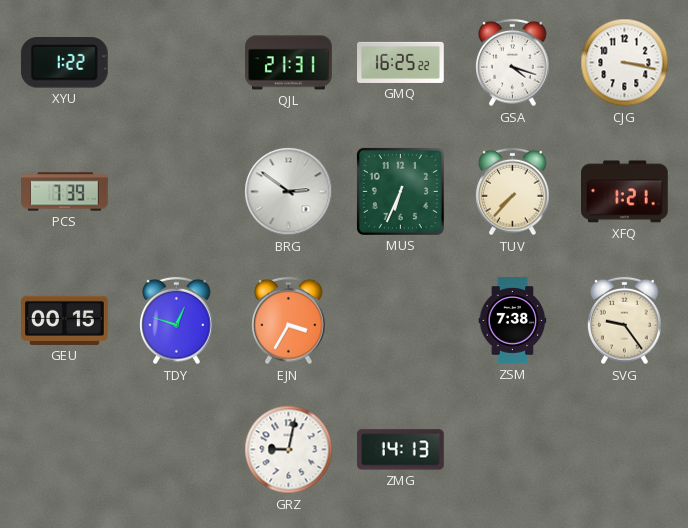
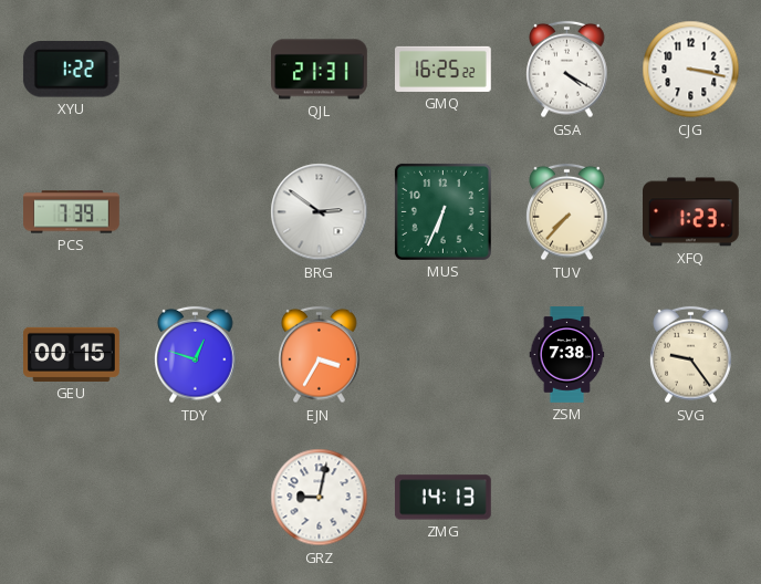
GSA: 4:18 -> 4:20
XFQ: 1:21 -> 1:23
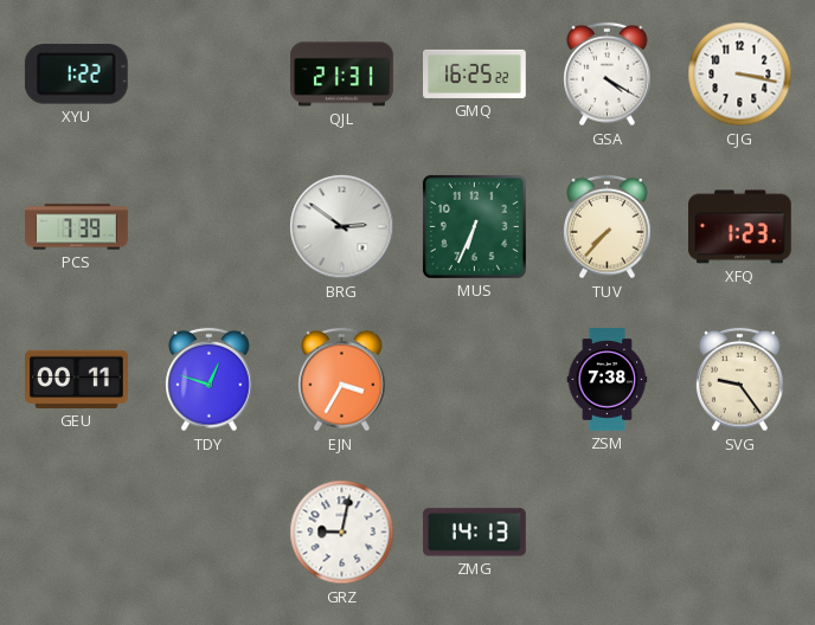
GEU: 00:15 -> 00:11
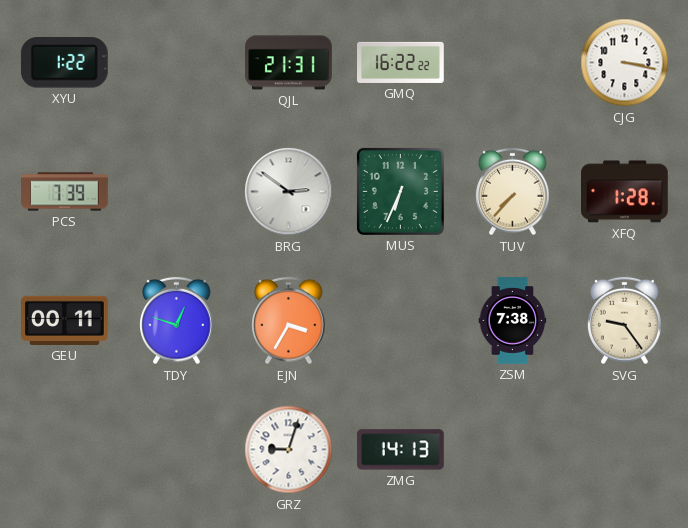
GMQ: 16:25 -> 16:22
GSA: 4:20 -> none
XFQ: 1:23 -> 1:28
GRZ: 9:02 -> 9:03
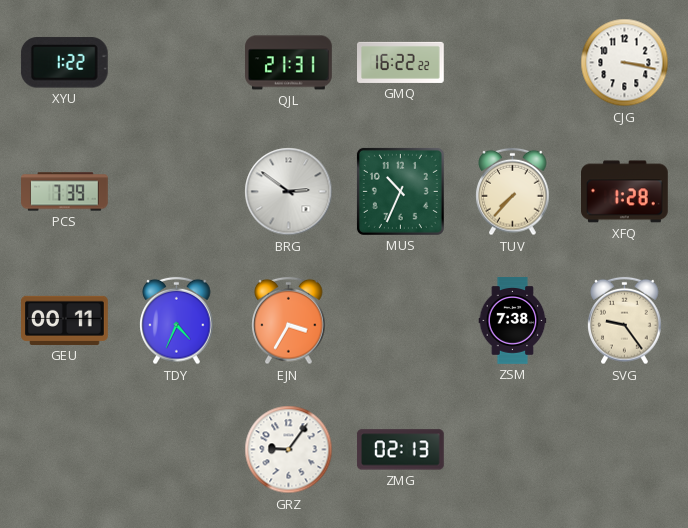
MUS: 6:34 -> 10:34
TDY: 12:48 -> 4:34
GRZ: 9:03 -> 9:06
ZMG: 14:13 -> 02:13
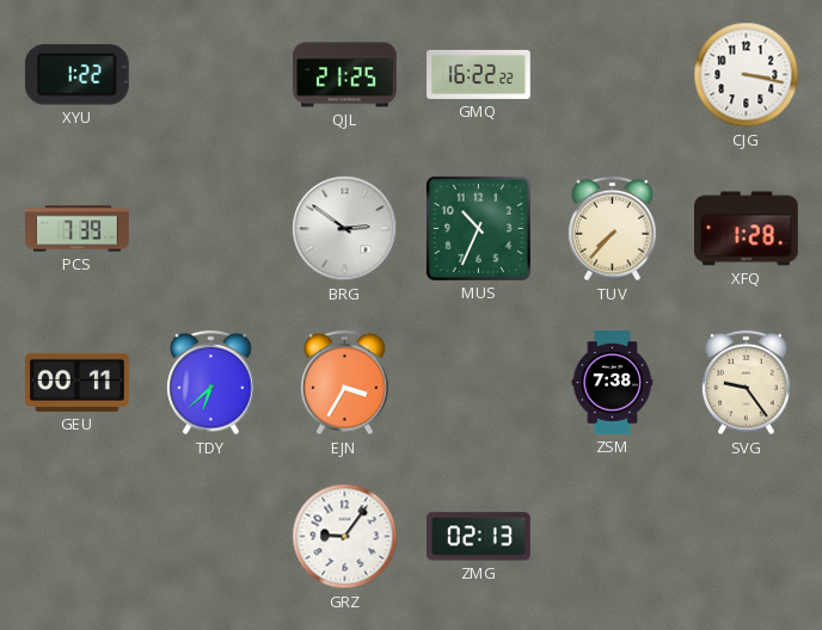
QJL: 21:31 -> 21:25
TDY: 4:34 -> 6:38
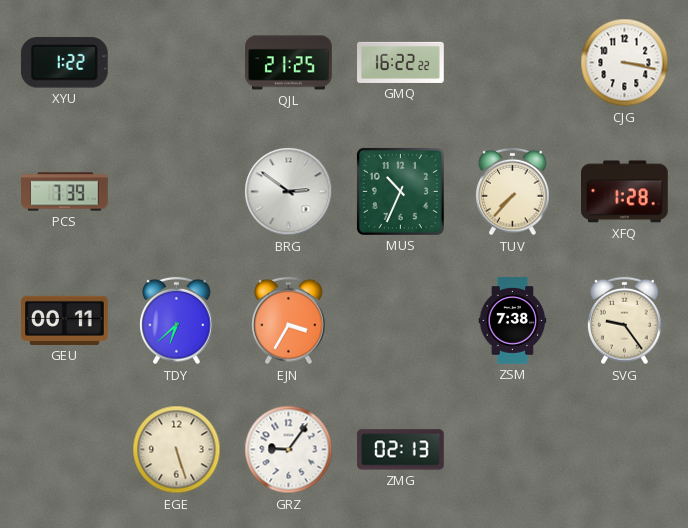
EGE: none -> 5:27
